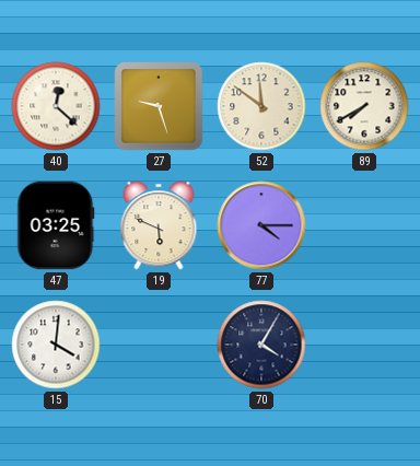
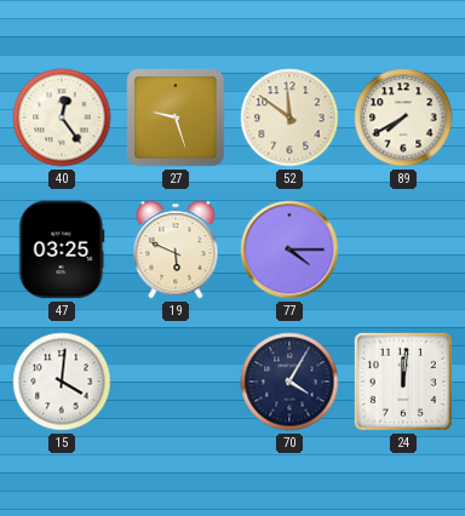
40: 12:22 -> 12:24
24: none -> 12:01
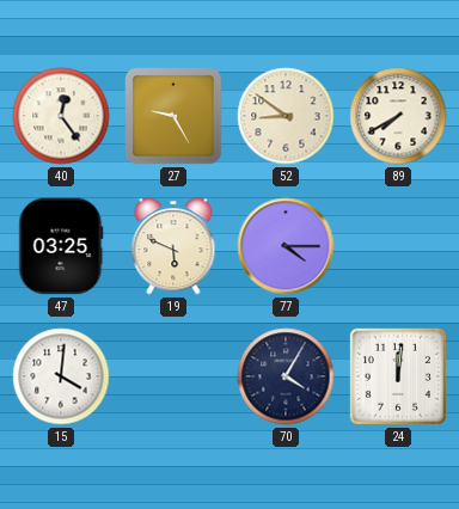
27: 9:27 -> 9:25
52: 11:51 -> 8:51
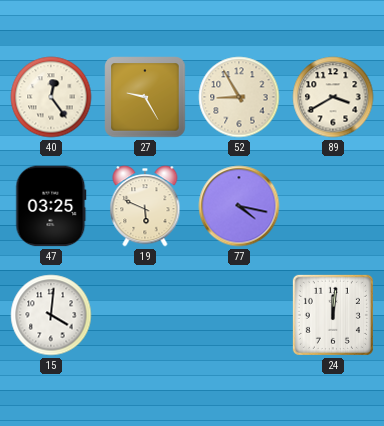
52: 8:51 -> 8:55
89: 7:40 -> 3:40
77: 4:15 -> 4:17
70: 4:05 -> none
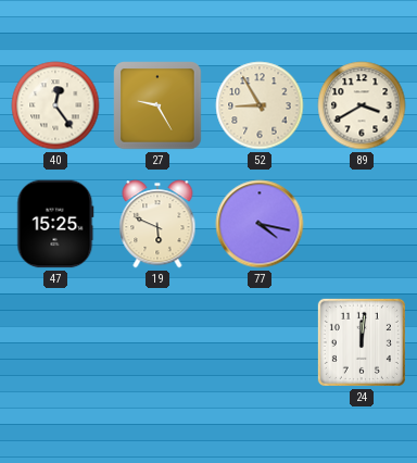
47: 03:25 -> 15:25
15: 4:01 -> none
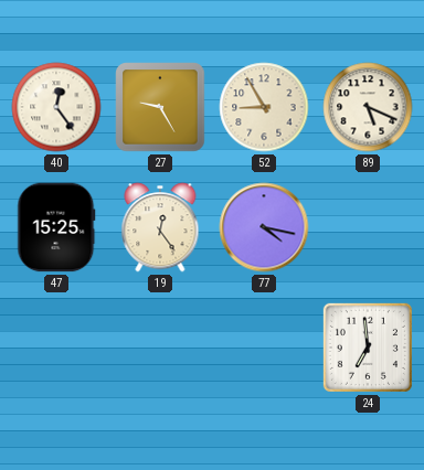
89: 3:40 -> 5:19
19: 5:49 -> 12:24
24: 12:01 -> 6:59
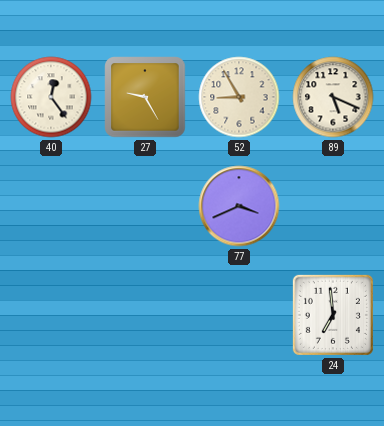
47: 15:25 -> none
19: 12:24 -> none
77: 4:17 -> 3:41
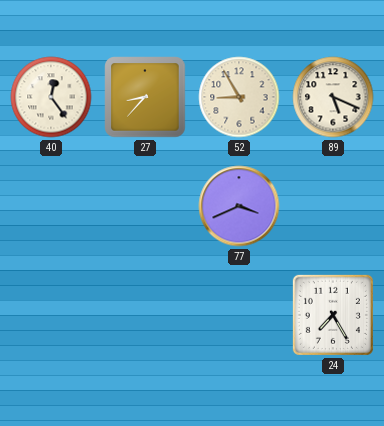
27: 9:25 -> 8:37
24: 6:59 -> 7:25
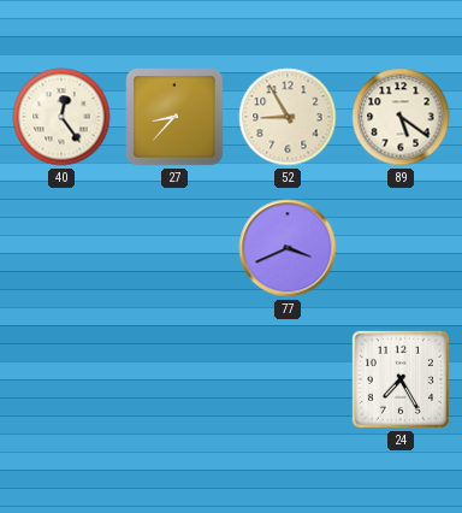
89: 5:19 -> 5:21
